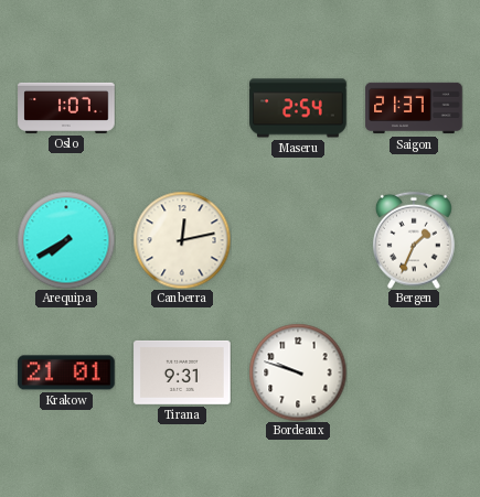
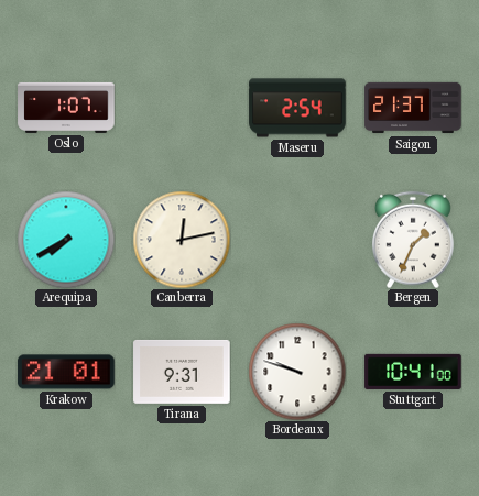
Stuttgart: none -> 10:41
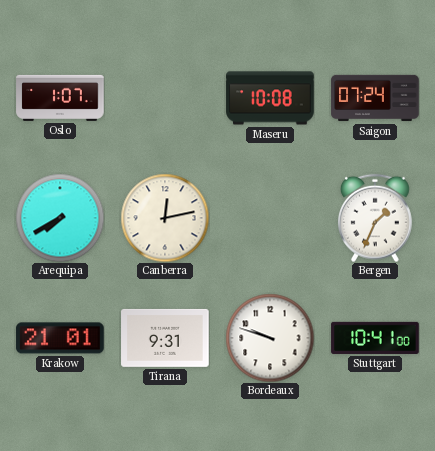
Maseru: 2:54 -> 10:08
Saigon: 21:37 -> 07:24
